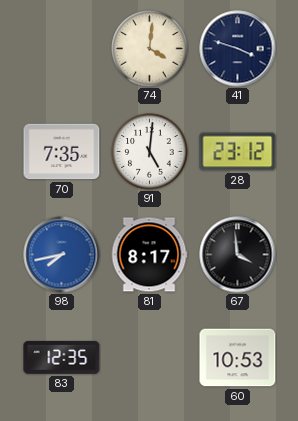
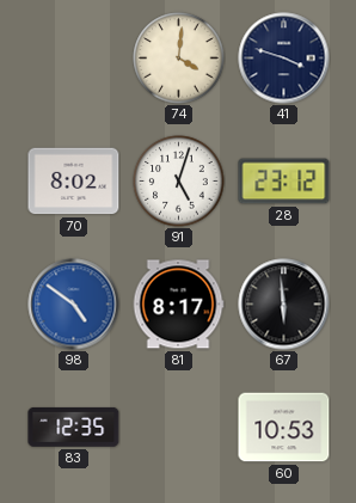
70: 7:35 -> 8:02
91: 5:01 -> 5:03
98: 7:43 -> 4:51
67: 3:59 -> 5:59
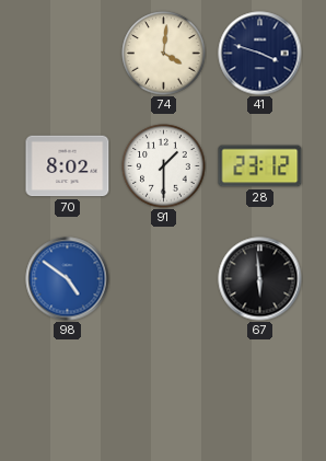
91: 5:03 -> 1:30
81: 8:17 -> none
83: 12:35 -> none
60: 10:53 -> none
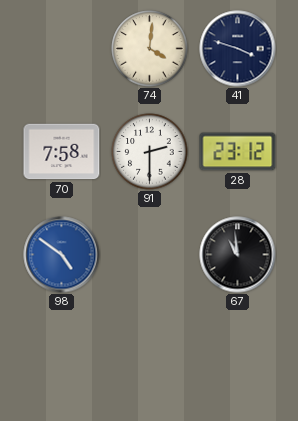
70: 8:02 -> 7:58
91: 1:30 -> 2:30
67: 5:59 -> 10:59
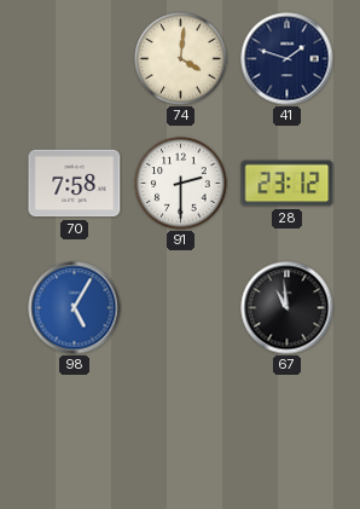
41: 3:48 -> 1:48
98: 4:51 -> 5:05
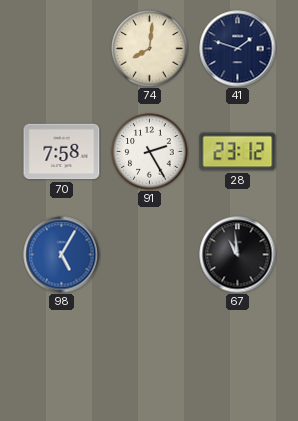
74: 4:01 -> 8:01
91: 2:30 -> 2:25
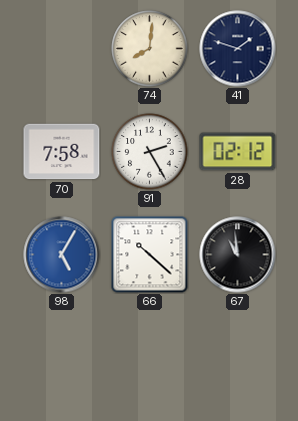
28: 23:12 -> 02:12
66: none -> 10:22
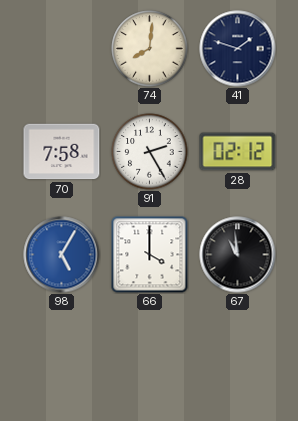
66: 10:22 -> 4:00
